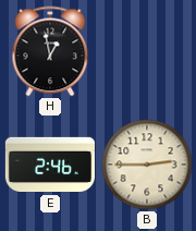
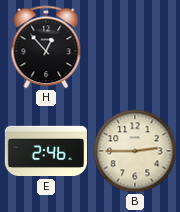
H: 12:58 -> 12:53
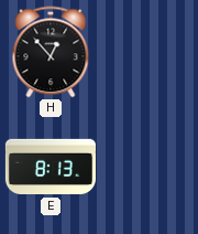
E: 2:46 -> 8:13
B: 2:45 -> none
